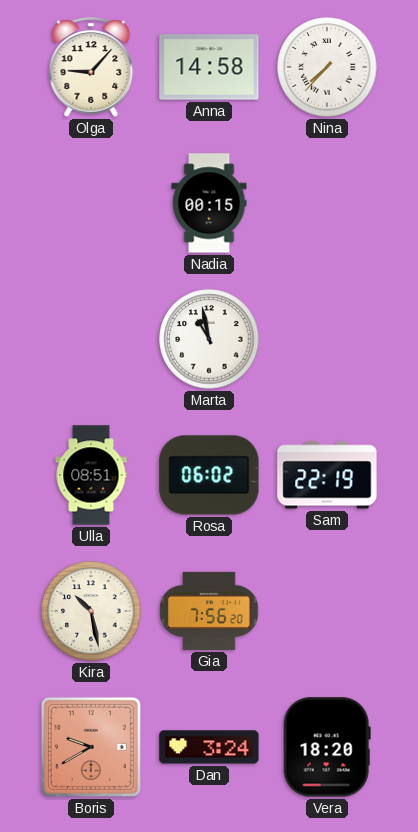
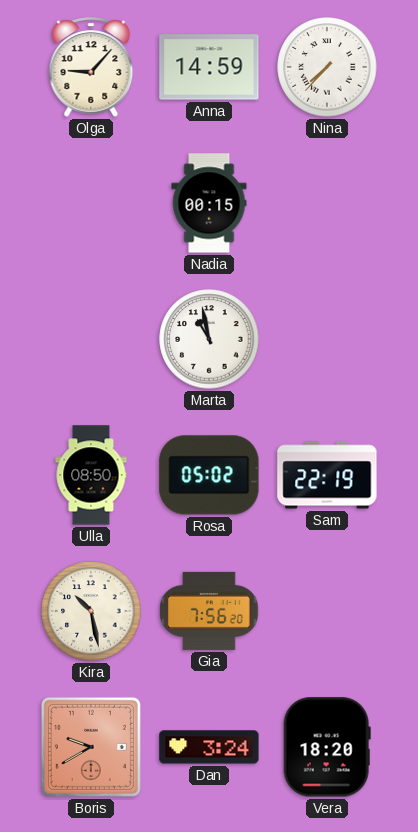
Anna: 14:58 -> 14:59
Ulla: 08:51 -> 08:50
Rosa: 06:02 -> 05:02
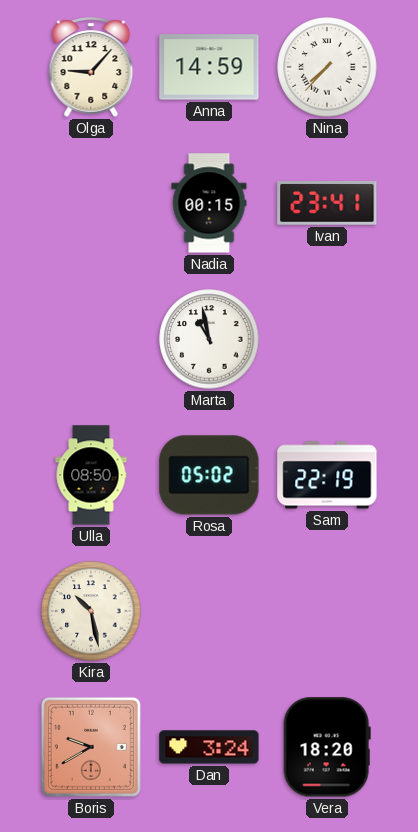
Ivan: none -> 23:41
Gia: 7:56 -> none
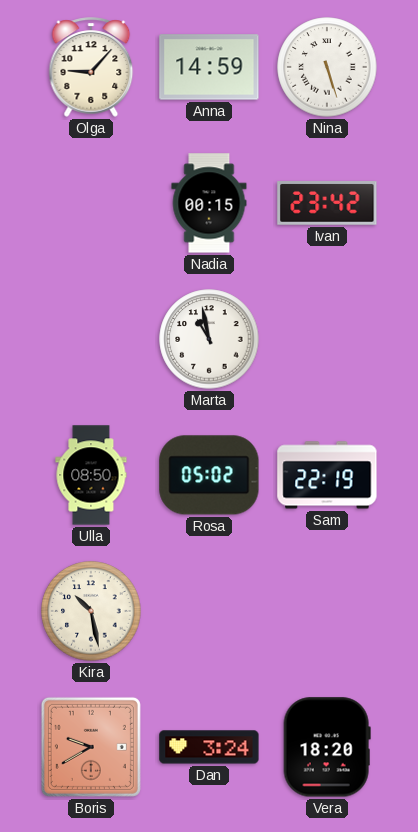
Nina: 7:37 -> 5:27
Ivan: 23:41 -> 23:42
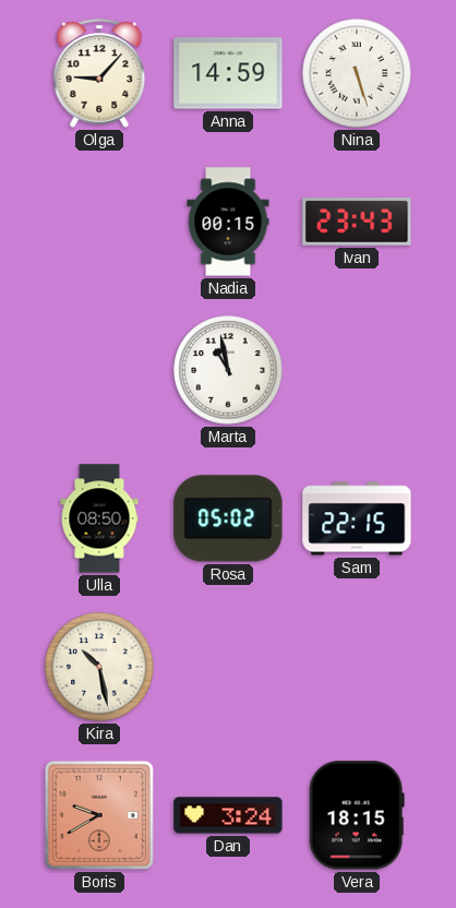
Ivan: 23:42 -> 23:43
Sam: 22:19 -> 22:15
Vera: 18:20 -> 18:15
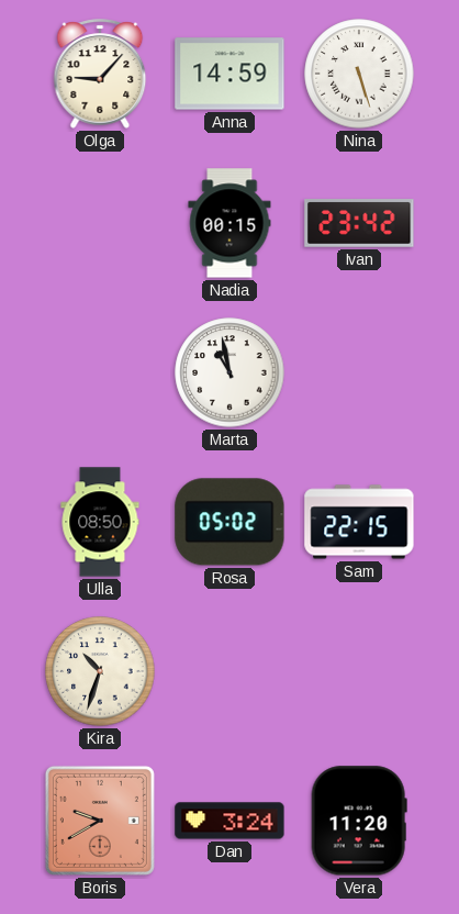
Ivan: 23:43 -> 23:42
Kira: 10:28 -> 10:33
Vera: 18:15 -> 11:20
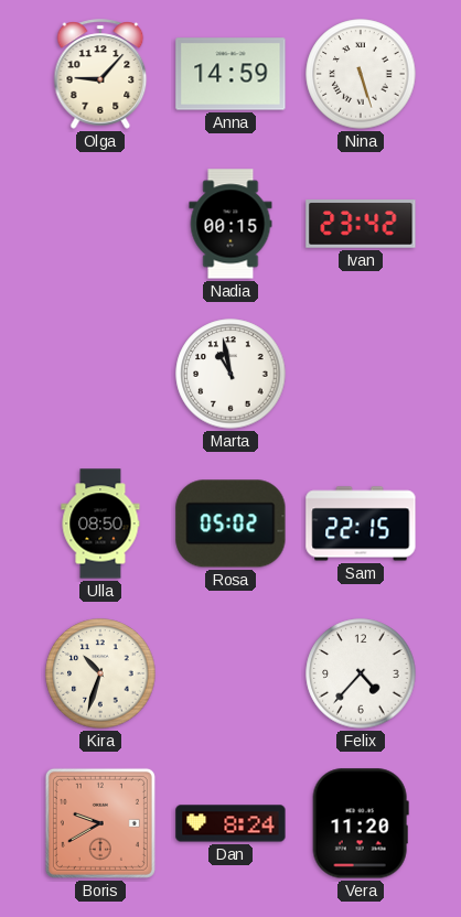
Felix: none -> 4:37
Dan: 3:24 -> 8:24
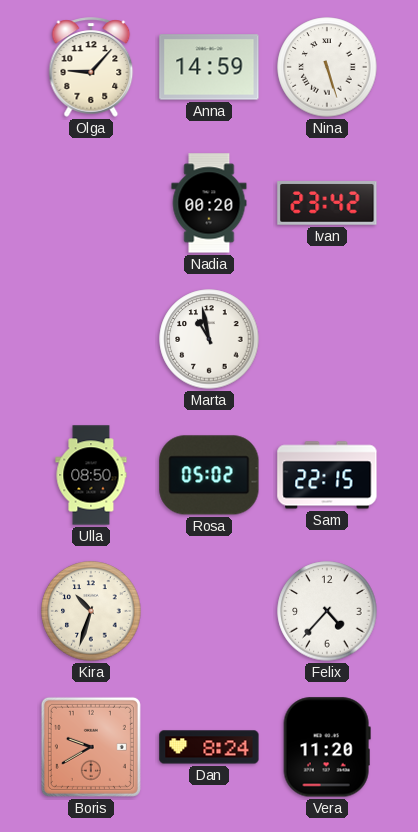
Nadia: 00:15 -> 00:20
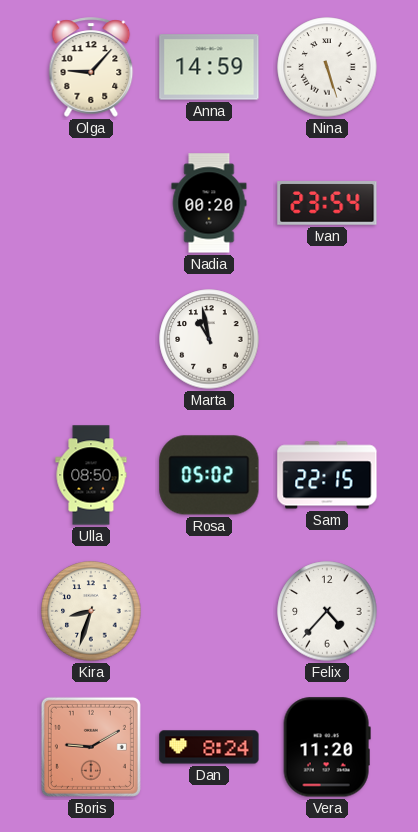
Ivan: 23:42 -> 23:54
Kira: 10:33 -> 8:33
Boris: 9:40 -> 9:10
